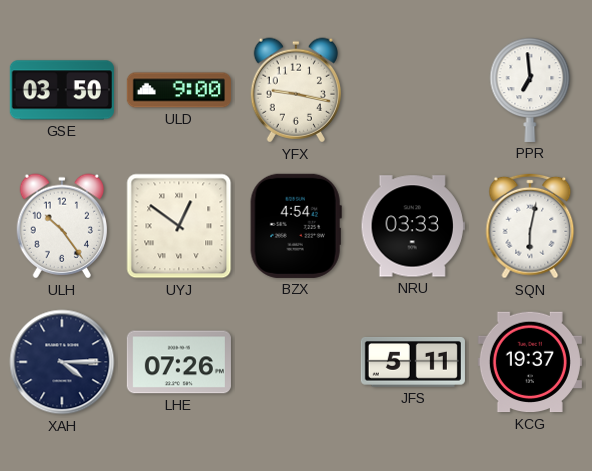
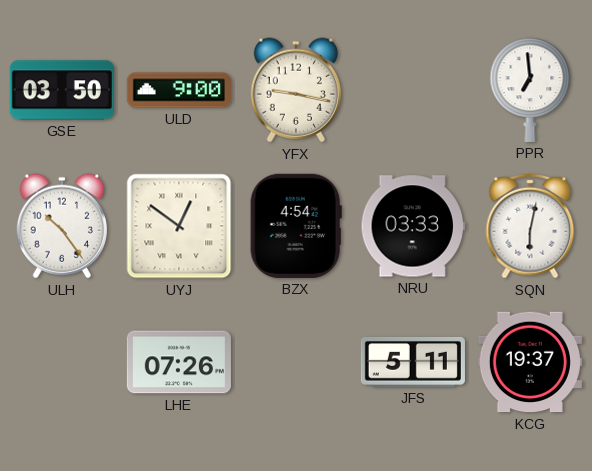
XAH: 4:15 -> none
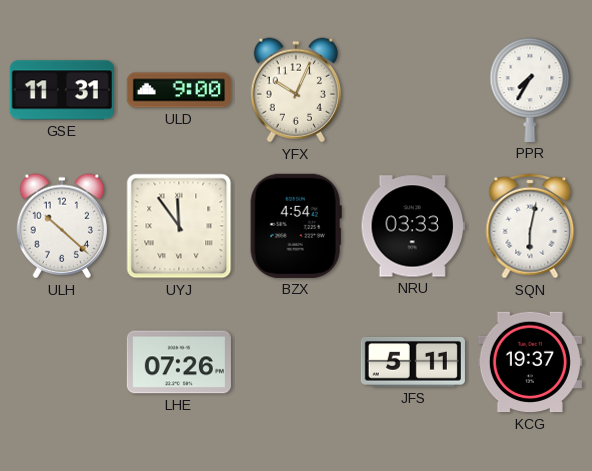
GSE: 03:50 -> 11:31
YFX: 9:17 -> 10:04
PPR: 6:59 -> 7:35
ULH: 10:24 -> 10:22
UYJ: 12:51 -> 11:54
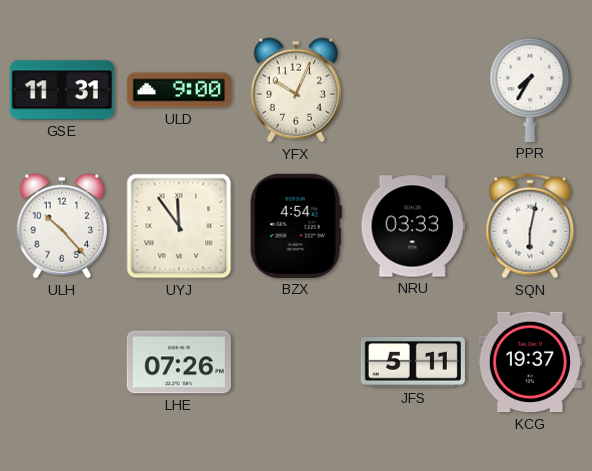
ULH: 10:22 -> 10:23
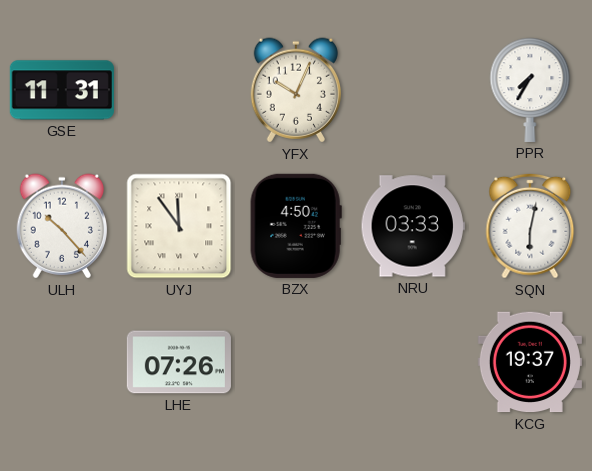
ULD: 9:00 -> none
BZX: 4:54 -> 4:50
JFS: 5:11 -> none
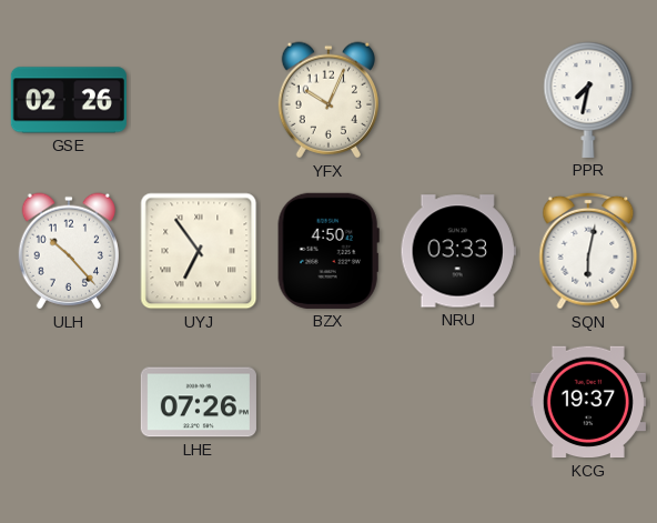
GSE: 11:31 -> 02:26
PPR: 7:35 -> 7:32
UYJ: 11:54 -> 6:54
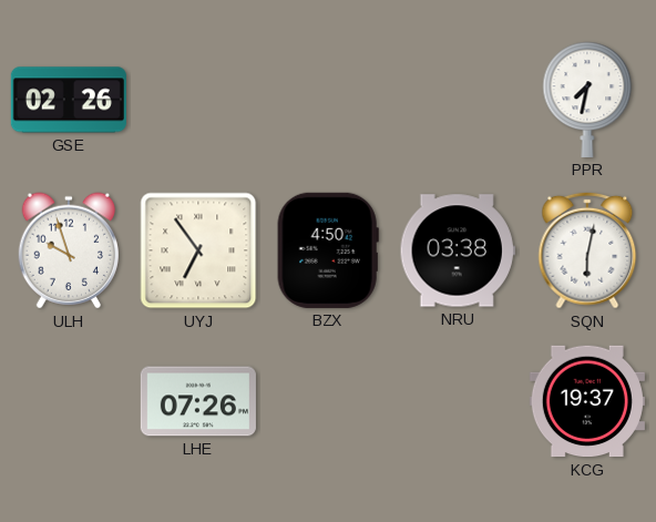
YFX: 10:04 -> none
ULH: 10:23 -> 9:57
NRU: 03:33 -> 03:38
